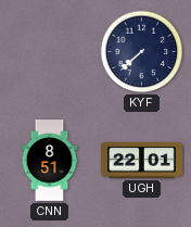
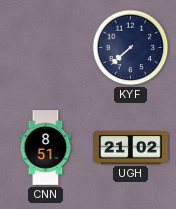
UGH: 22:01 -> 21:02
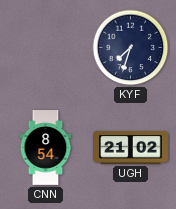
KYF: 7:38 -> 7:33
CNN: 8:51 -> 8:54
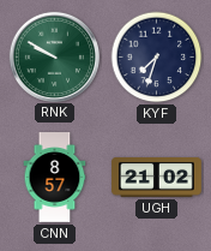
RNK: none -> 9:50
CNN: 8:54 -> 8:57
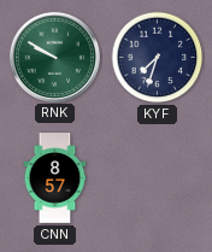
UGH: 21:02 -> none
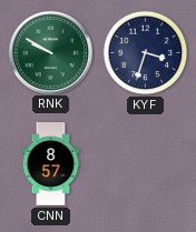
KYF: 7:33 -> 3:33
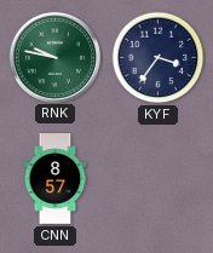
RNK: 9:50 -> 9:47
KYF: 3:33 -> 3:36
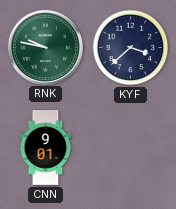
KYF: 3:36 -> 3:38
CNN: 8:57 -> 9:01
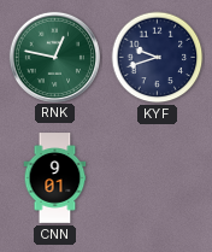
RNK: 9:47 -> 12:47
KYF: 3:38 -> 9:42
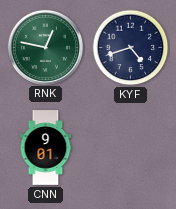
KYF: 9:42 -> 4:42
